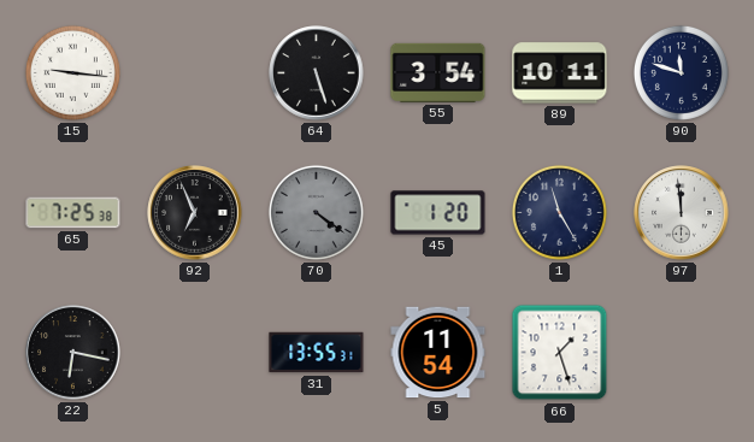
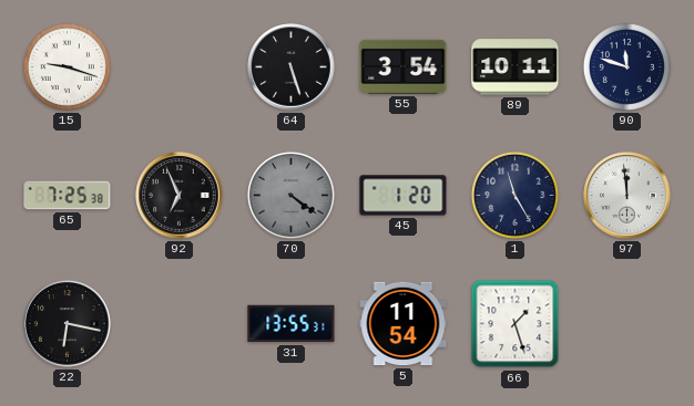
15: 9:16 -> 9:18
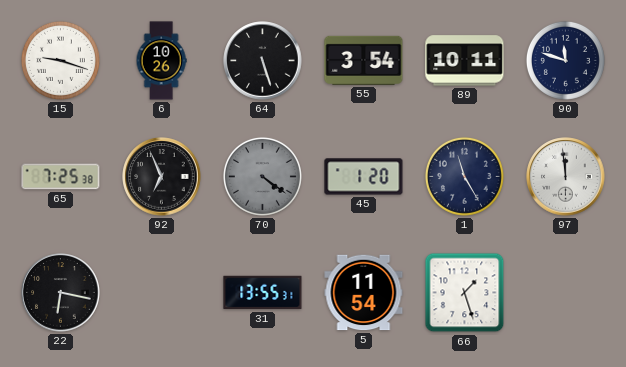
6: none -> 10:26
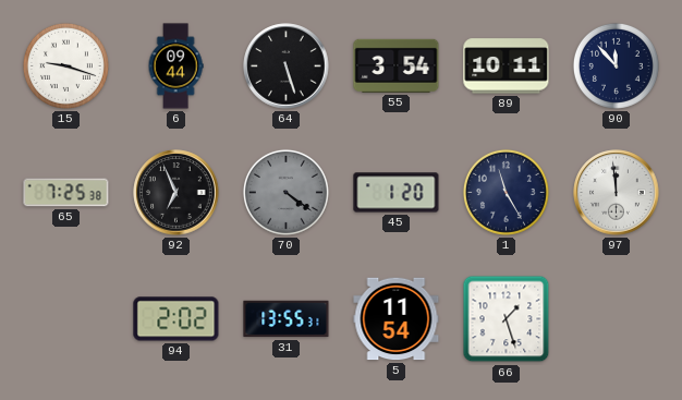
6: 10:26 -> 09:44
90: 11:48 -> 11:53
22: 6:17 -> none
94: none -> 2:02
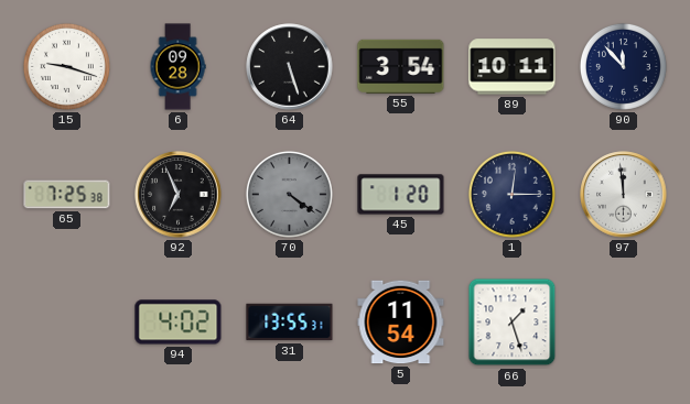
6: 09:44 -> 09:28
1: 11:25 -> 12:15
94: 2:02 -> 4:02
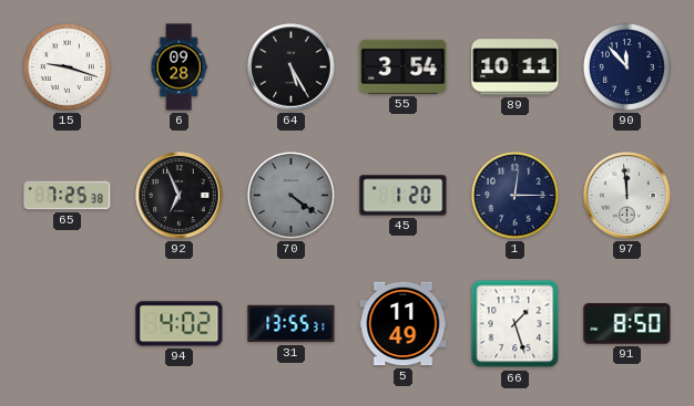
64: 5:27 -> 5:25
5: 11:54 -> 11:49
91: none -> 8:50
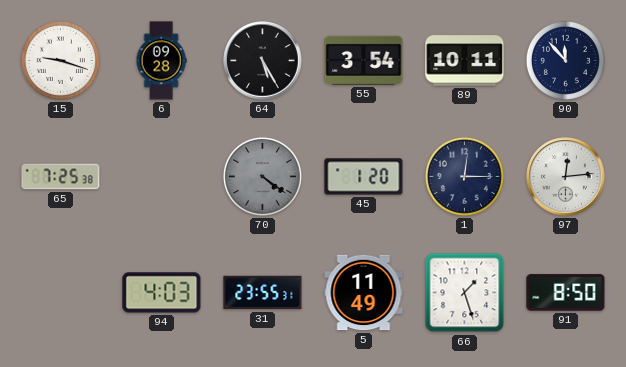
92: 6:56 -> none
97: 11:59 -> 12:14
94: 4:02 -> 4:03
31: 13:55 -> 23:55
